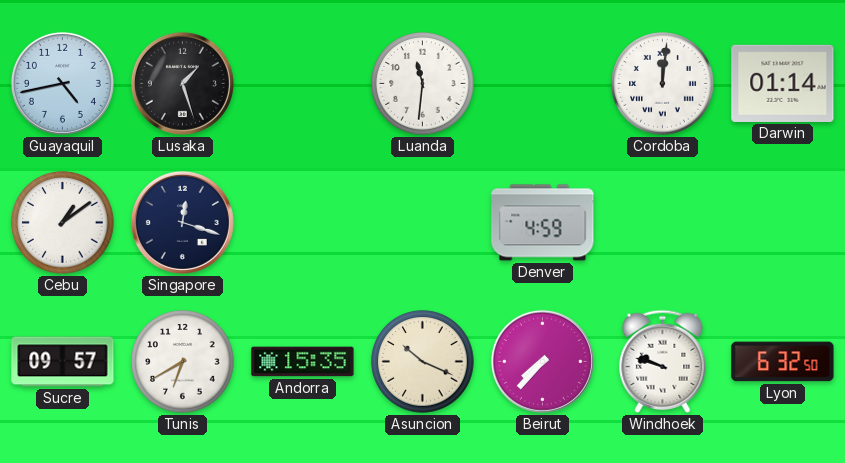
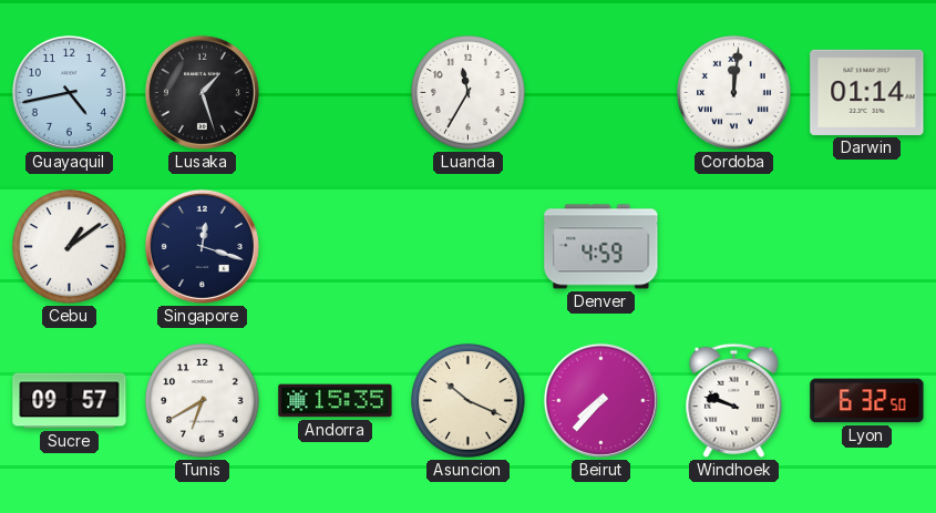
Luanda: 11:31 -> 11:35
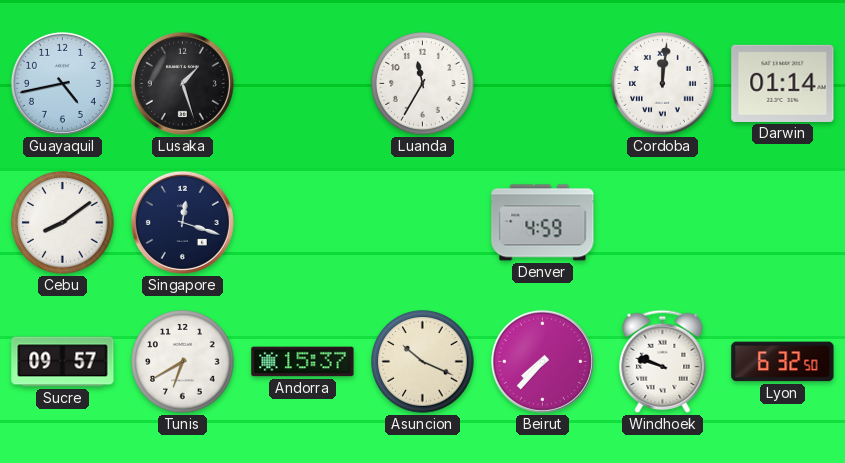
Cebu: 1:09 -> 8:09
Andorra: 15:35 -> 15:37
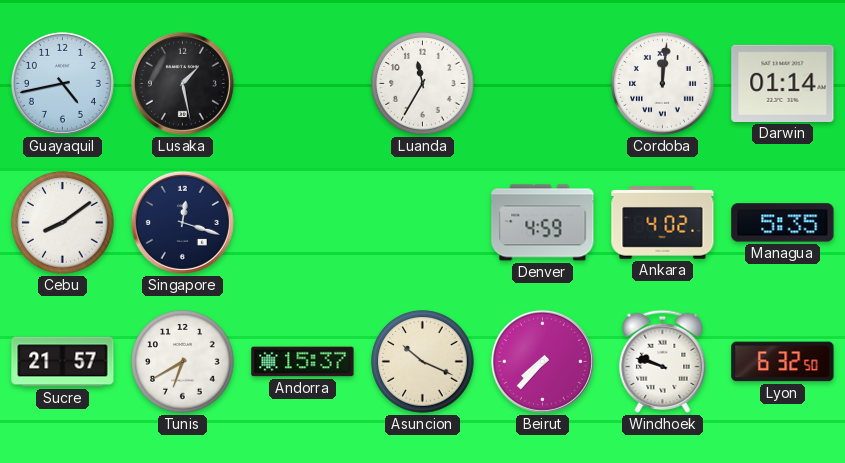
Lusaka: 1:27 -> 1:28
Ankara: none -> 4:02
Managua: none -> 5:35
Sucre: 09:57 -> 21:57
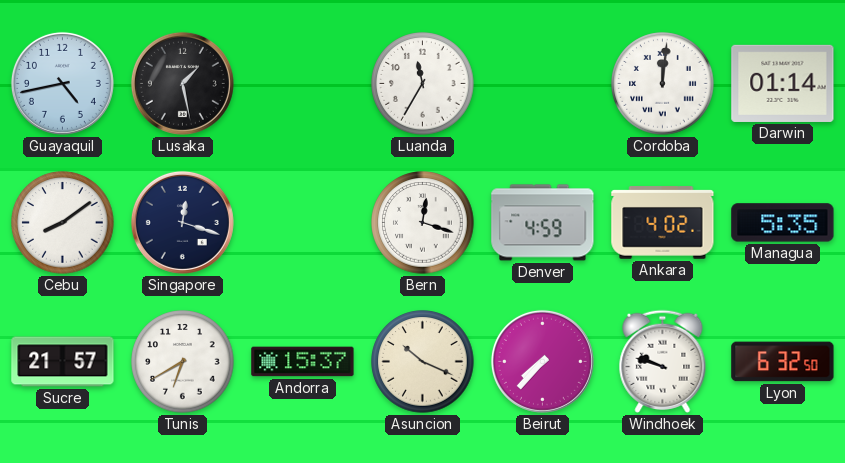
Bern: none -> 12:18
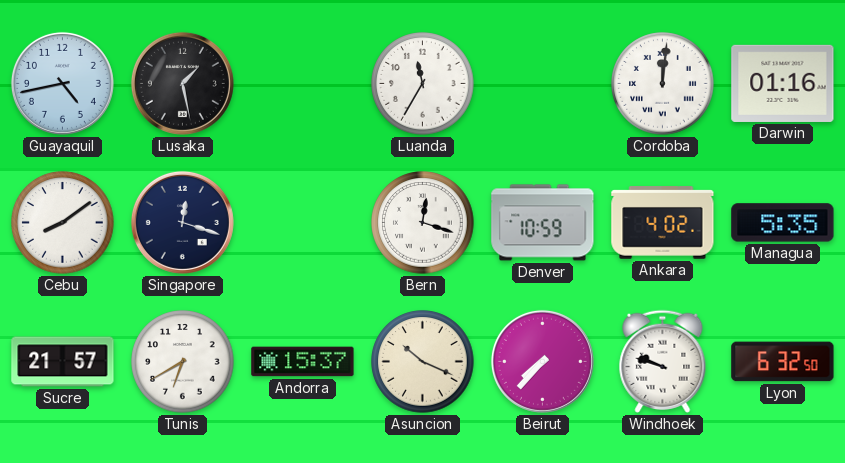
Darwin: 01:14 -> 01:16
Denver: 4:59 -> 10:59
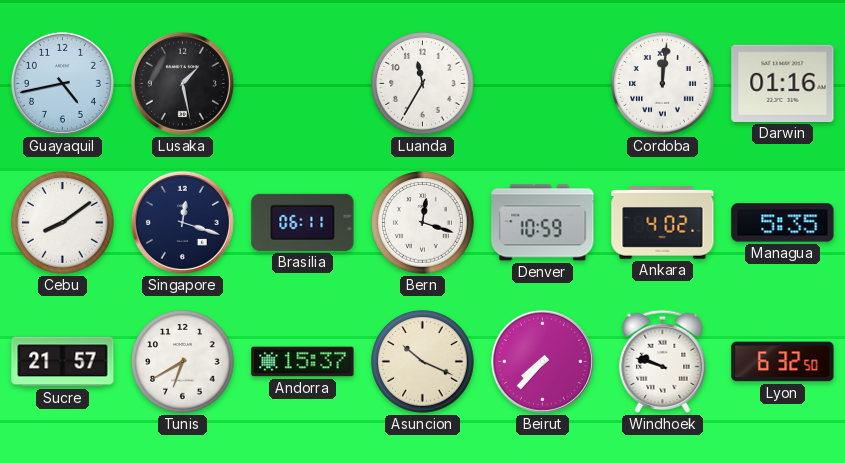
Brasilia: none -> 06:11
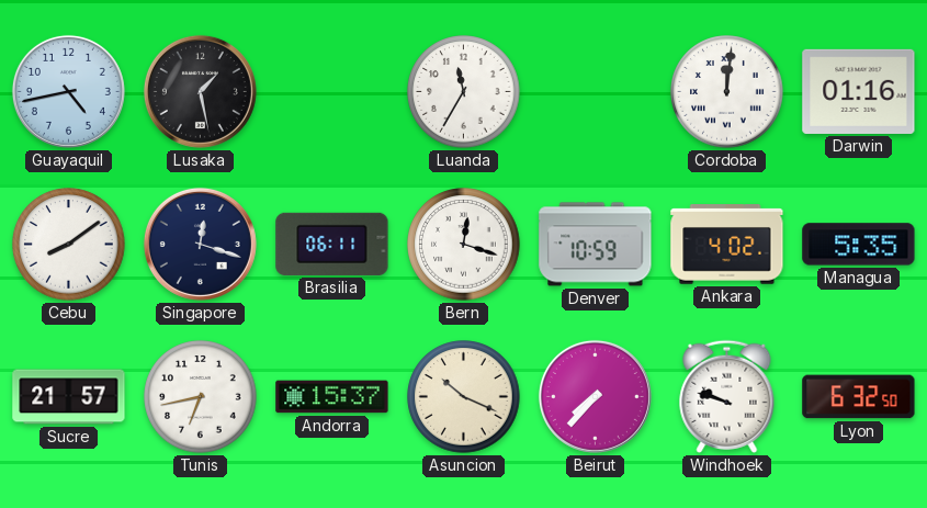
Tunis: 6:40 -> 6:43
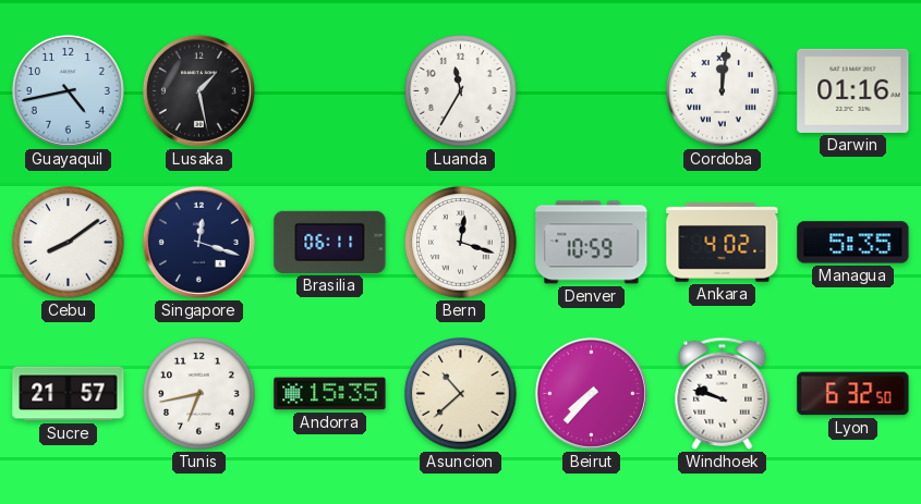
Andorra: 15:37 -> 15:35
Asuncion: 10:19 -> 10:38
